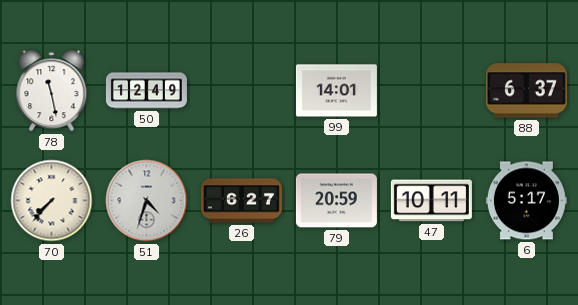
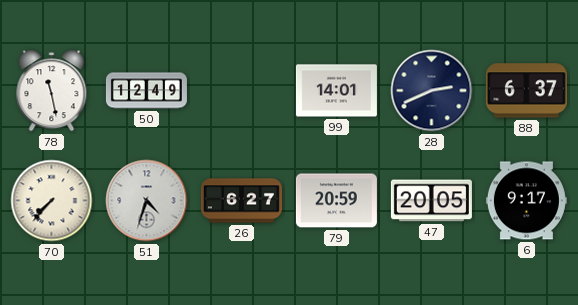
28: none -> 2:41
47: 10:11 -> 20:05
6: 5:17 -> 9:17
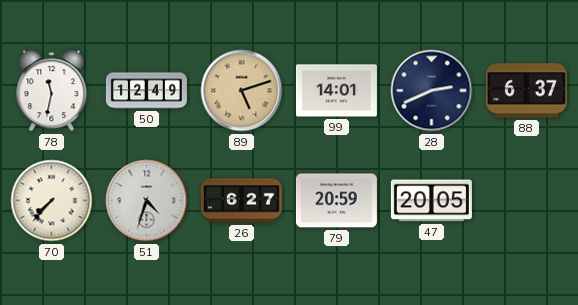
78: 11:28 -> 11:32
89: none -> 5:12
6: 9:17 -> none
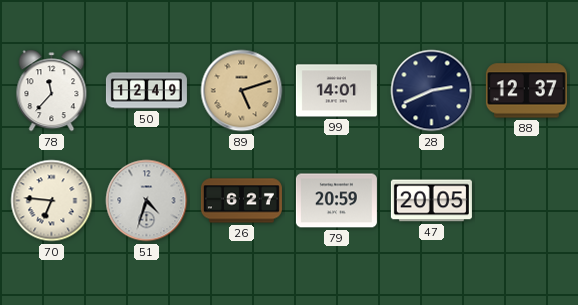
78: 11:32 -> 11:37
88: 6:37 -> 12:37
70: 7:37 -> 6:46
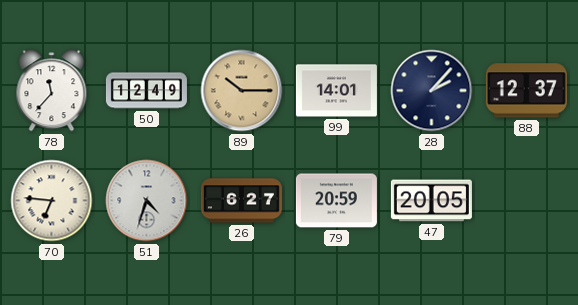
89: 5:12 -> 10:15
28: 2:41 -> 2:07
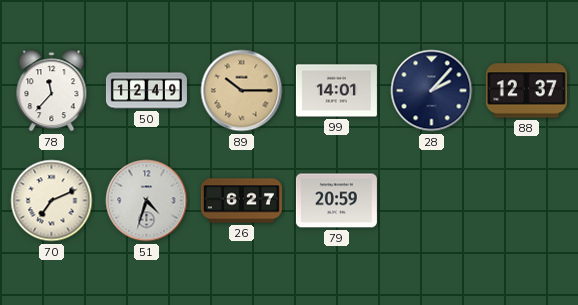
70: 6:46 -> 7:11
47: 20:05 -> none
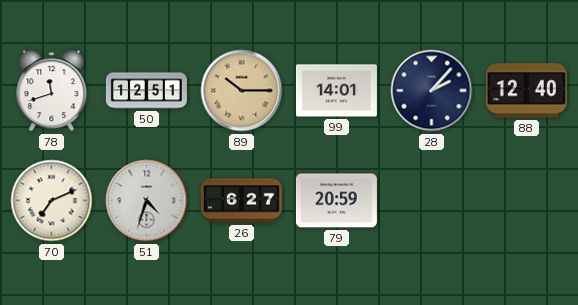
78: 11:37 -> 11:42
50: 12:49 -> 12:51
88: 12:37 -> 12:40
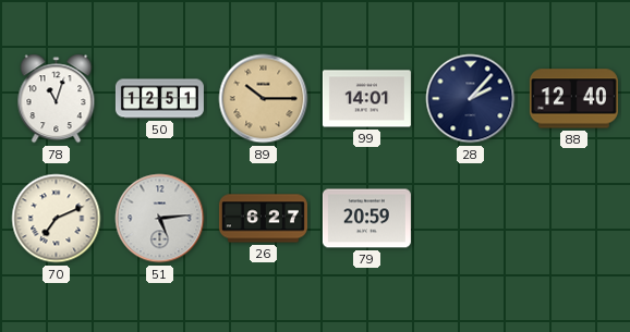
78: 11:42 -> 11:03
51: 4:33 -> 5:14
